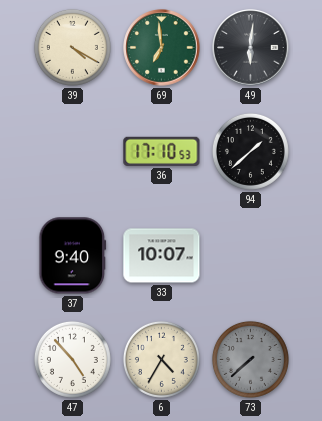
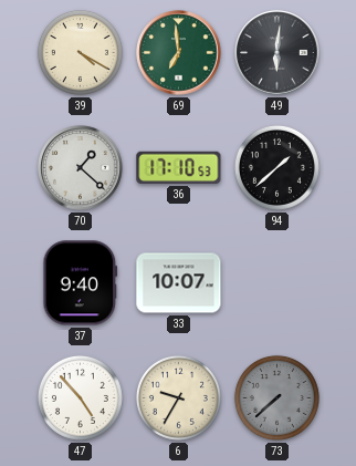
70: none -> 1:22
6: 4:35 -> 9:35
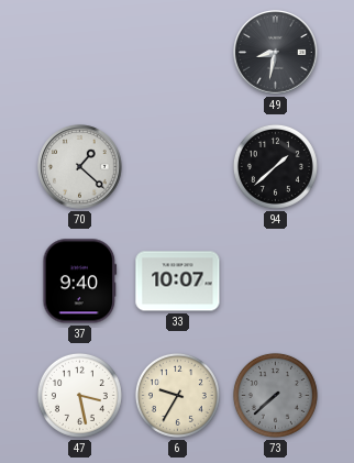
39: 4:20 -> none
69: 6:59 -> none
49: 6:01 -> 8:32
36: 17:10 -> none
47: 4:53 -> 3:28
